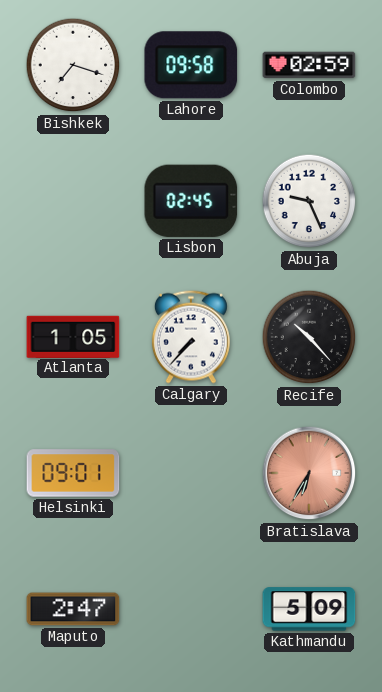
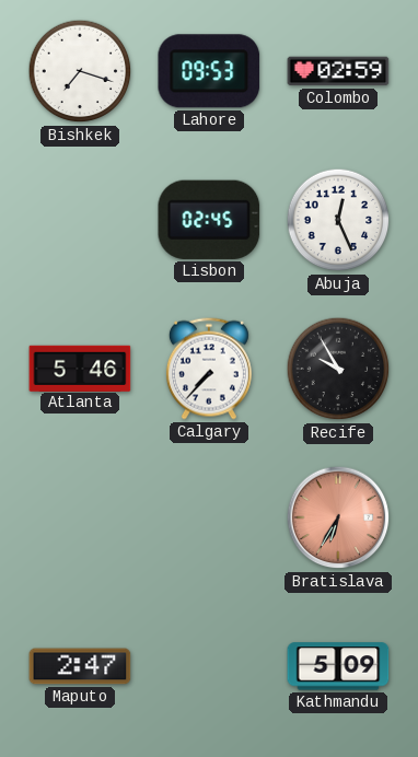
Lahore: 09:58 -> 09:53
Abuja: 9:26 -> 12:26
Atlanta: 1:05 -> 5:46
Recife: 10:23 -> 9:55
Helsinki: 09:01 -> none
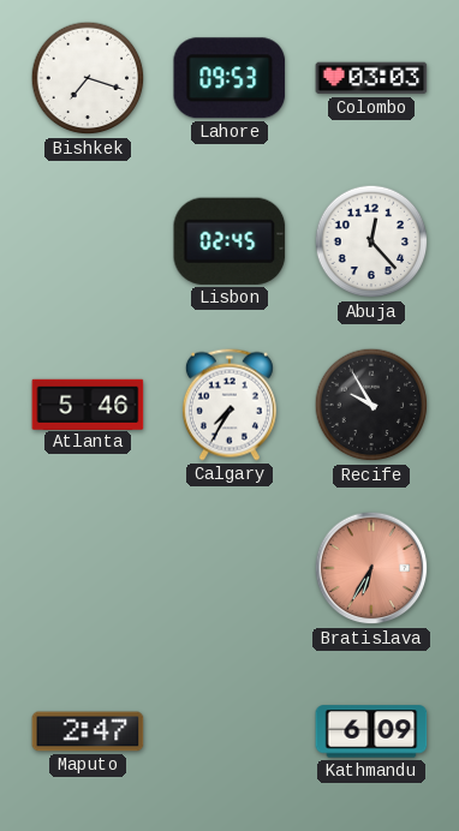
Colombo: 02:59 -> 03:03
Abuja: 12:26 -> 12:23
Calgary: 7:37 -> 7:35
Kathmandu: 5:09 -> 6:09
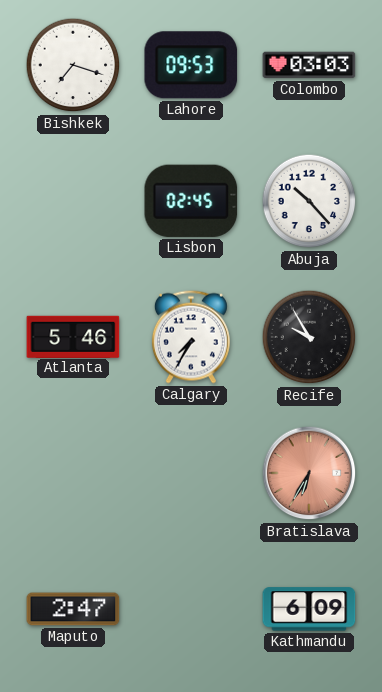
Abuja: 12:23 -> 10:23
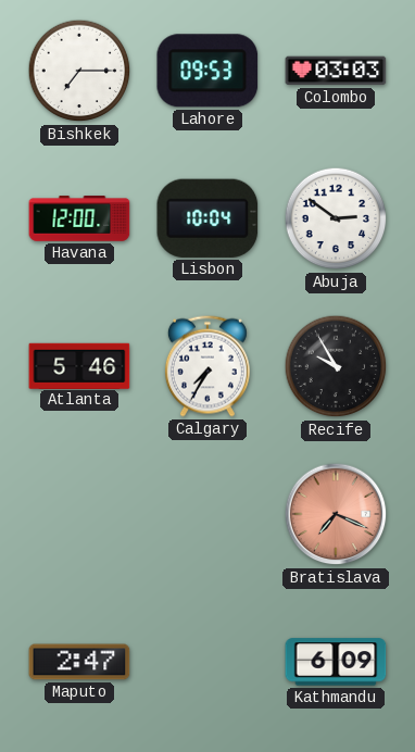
Bishkek: 7:18 -> 7:15
Havana: none -> 12:00
Lisbon: 02:45 -> 10:04
Abuja: 10:23 -> 2:51
Bratislava: 6:35 -> 7:19
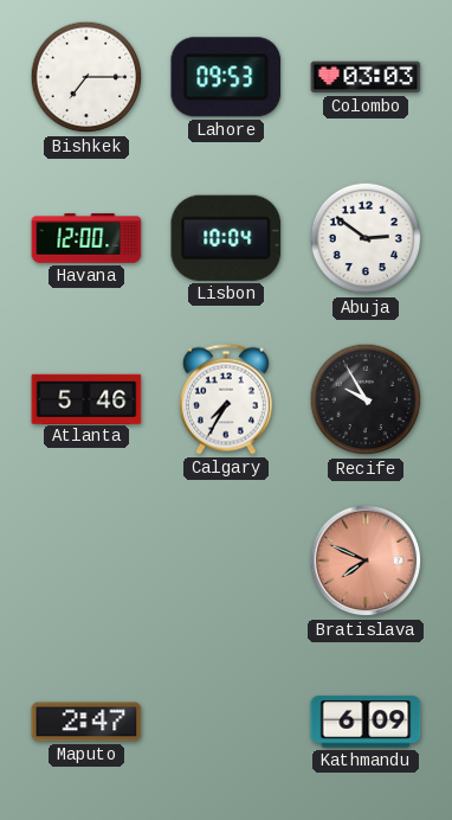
Bratislava: 7:19 -> 7:49
